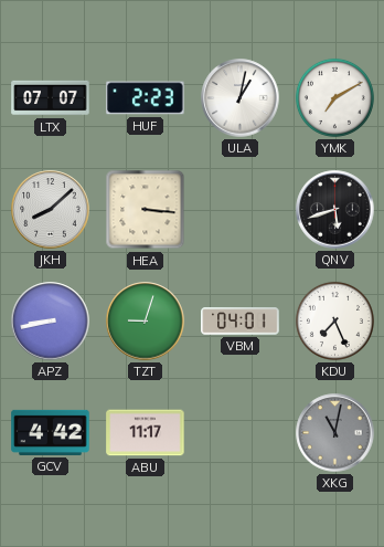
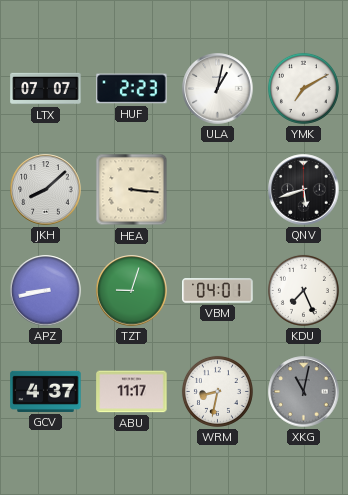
GCV: 4:42 -> 4:37
WRM: none -> 8:32
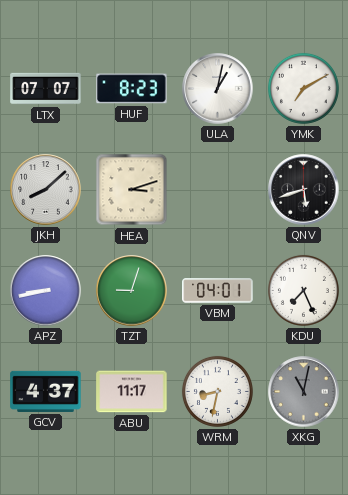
HUF: 2:23 -> 8:23
HEA: 3:16 -> 3:12
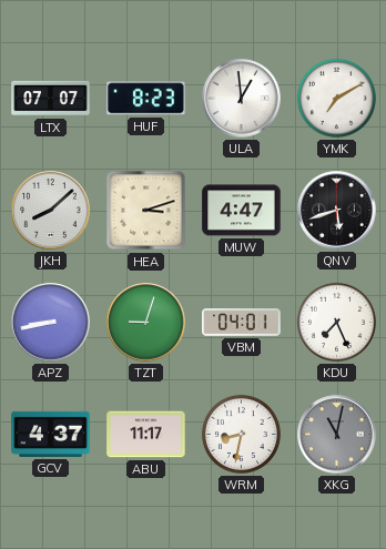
ULA: 1:02 -> 12:59
MUW: none -> 4:47
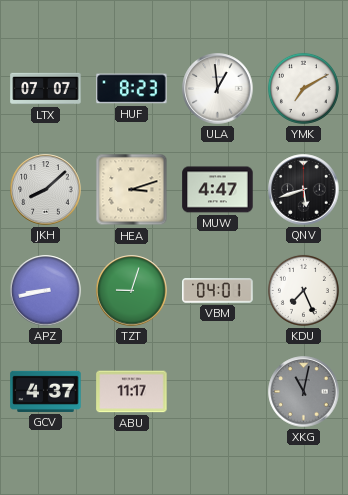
WRM: 8:32 -> none
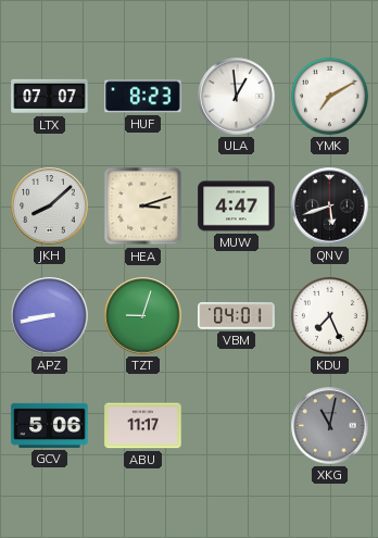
GCV: 4:37 -> 5:06
